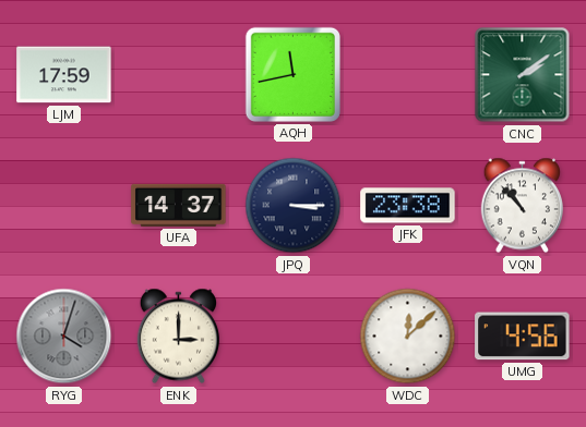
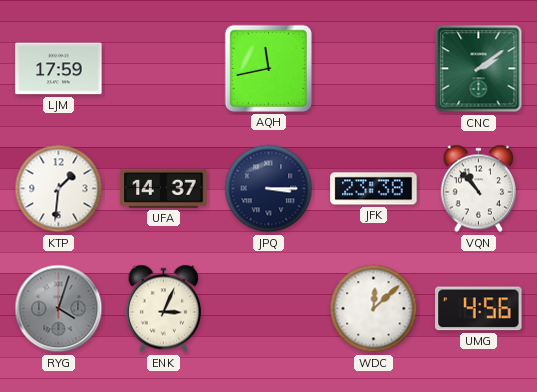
KTP: none -> 1:31
ENK: 3:00 -> 3:04
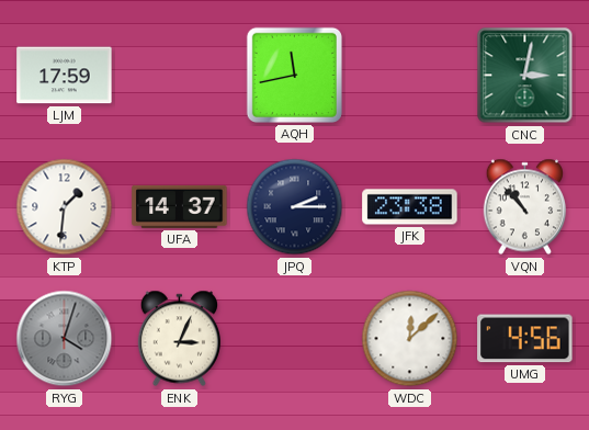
CNC: 2:09 -> 3:02
JPQ: 3:15 -> 2:15
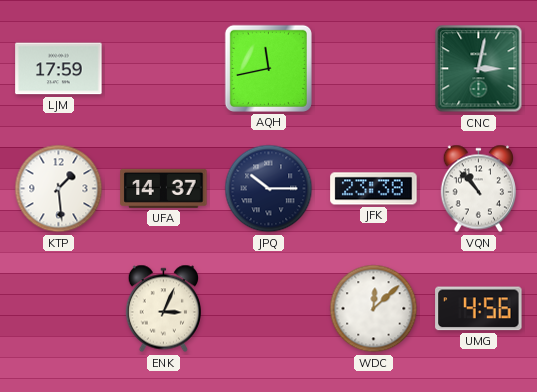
KTP: 1:31 -> 1:29
JPQ: 2:15 -> 10:15
RYG: 4:03 -> none
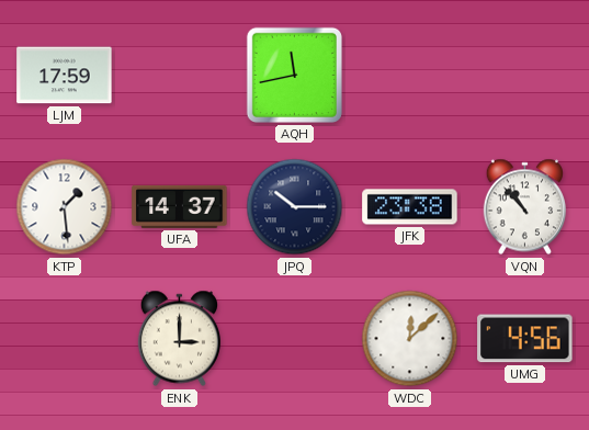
CNC: 3:02 -> none
ENK: 3:04 -> 3:00
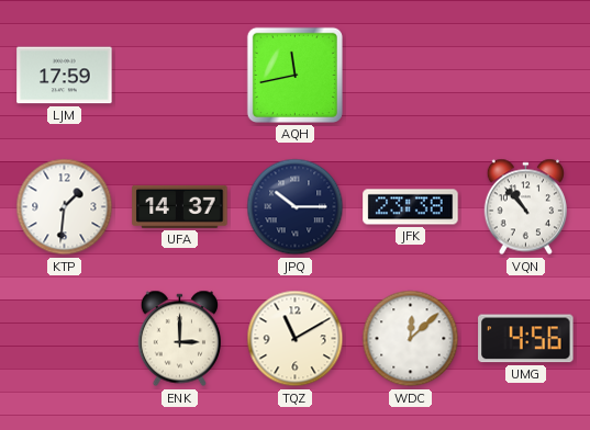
KTP: 1:29 -> 1:31
TQZ: none -> 11:10
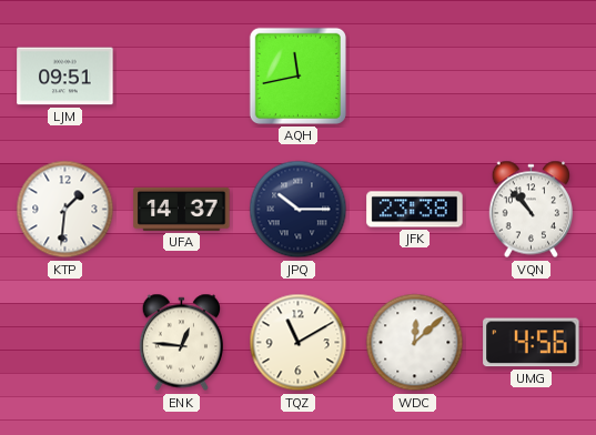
LJM: 17:59 -> 09:51
ENK: 3:00 -> 12:46
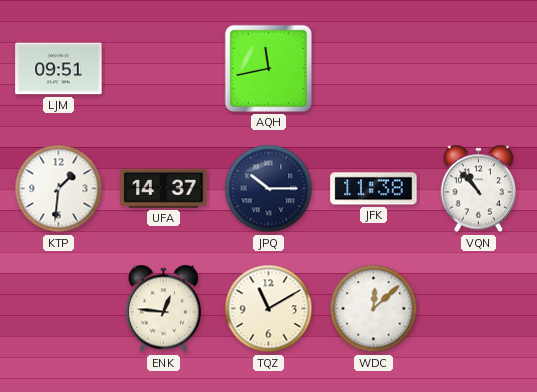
JFK: 23:38 -> 11:38
UMG: 4:56 -> none
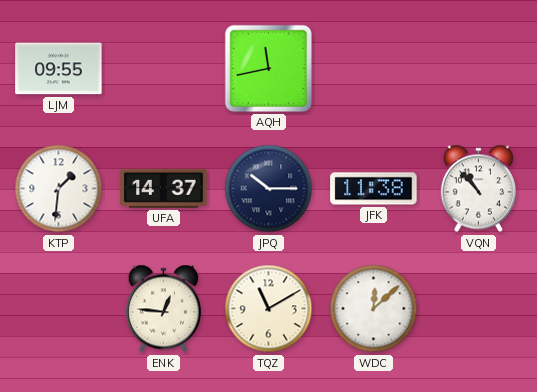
LJM: 09:51 -> 09:55
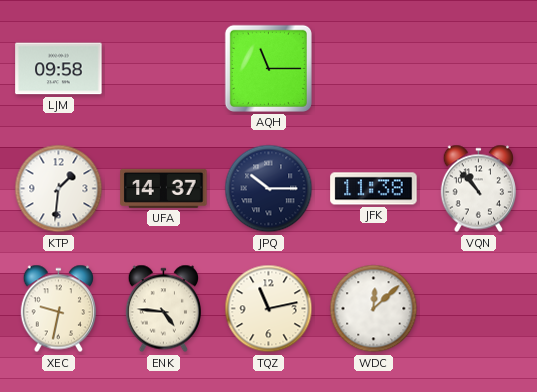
LJM: 09:55 -> 09:58
AQH: 11:43 -> 11:15
XEC: none -> 9:32
ENK: 12:46 -> 4:46
TQZ: 11:10 -> 11:13
